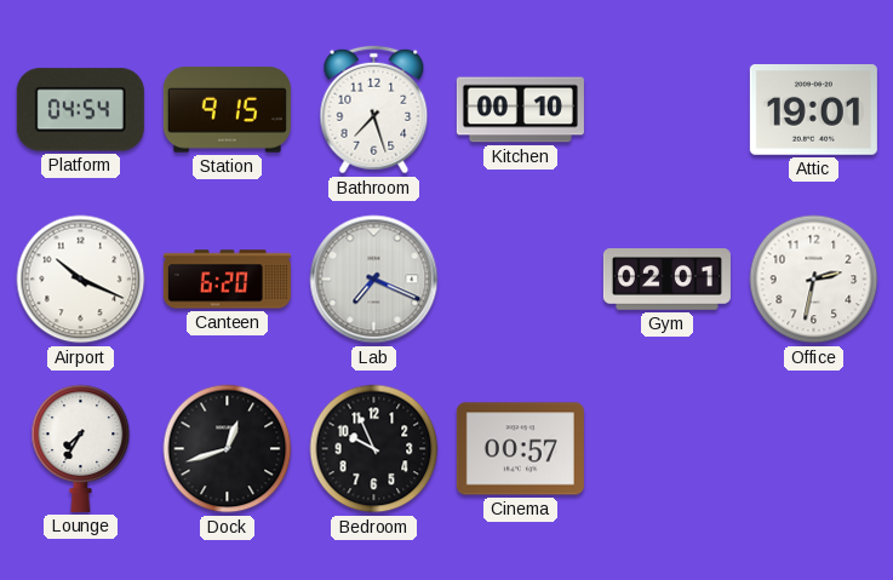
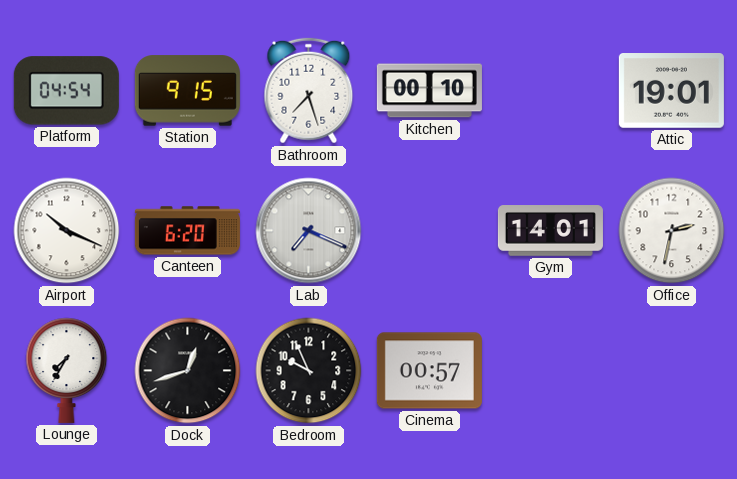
Gym: 02:01 -> 14:01
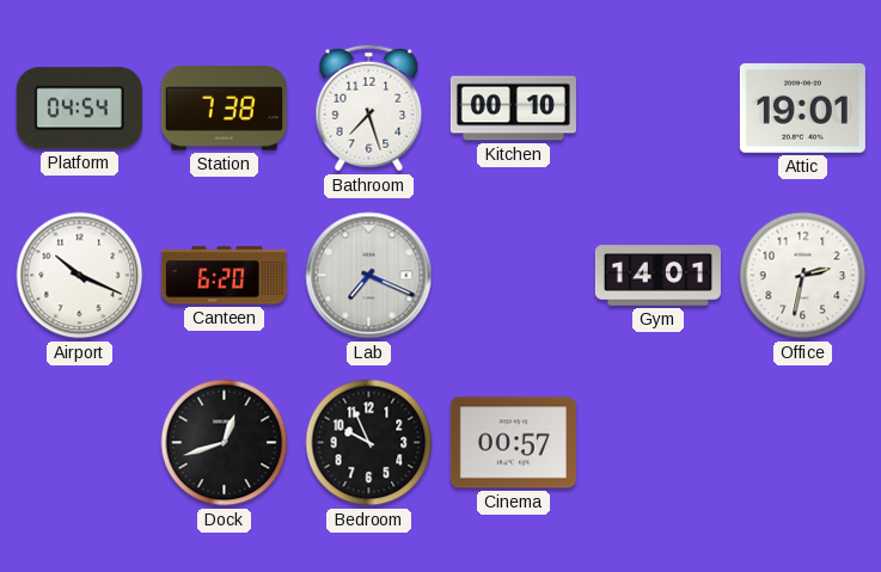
Station: 9:15 -> 7:38
Lounge: 7:35 -> none
